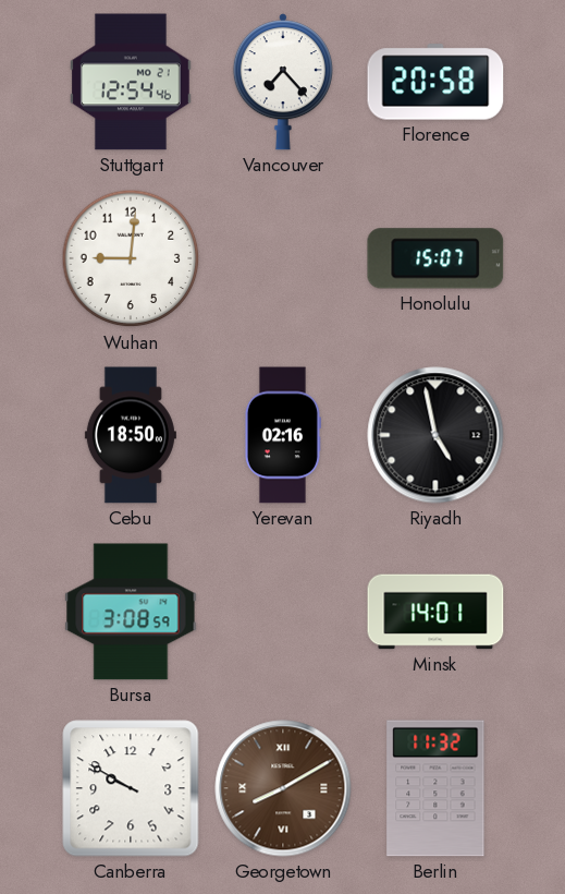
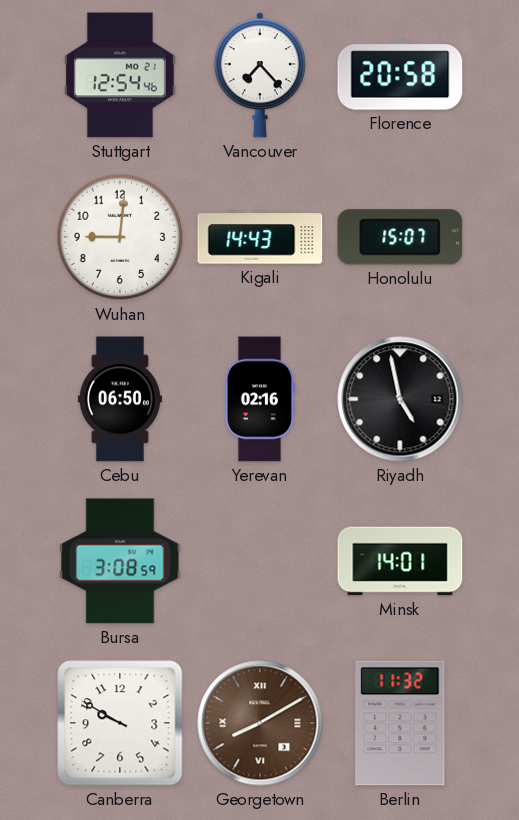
Kigali: none -> 14:43
Cebu: 18:50 -> 06:50
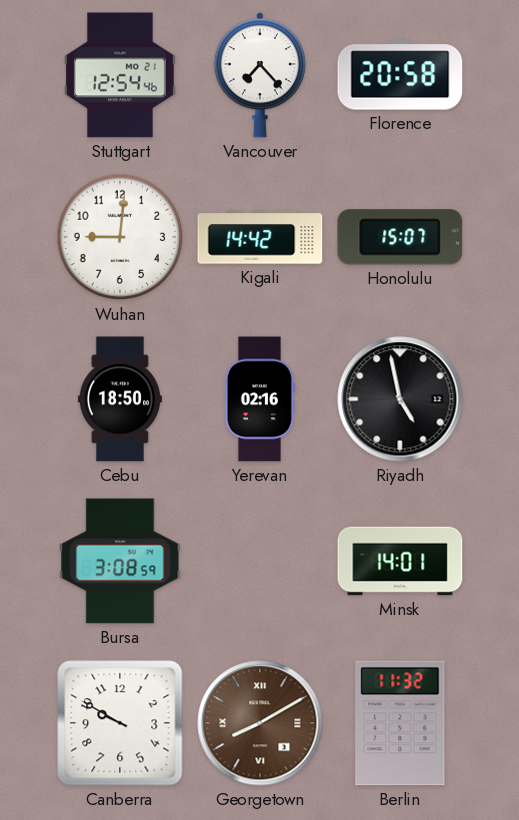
Kigali: 14:43 -> 14:42
Cebu: 06:50 -> 18:50
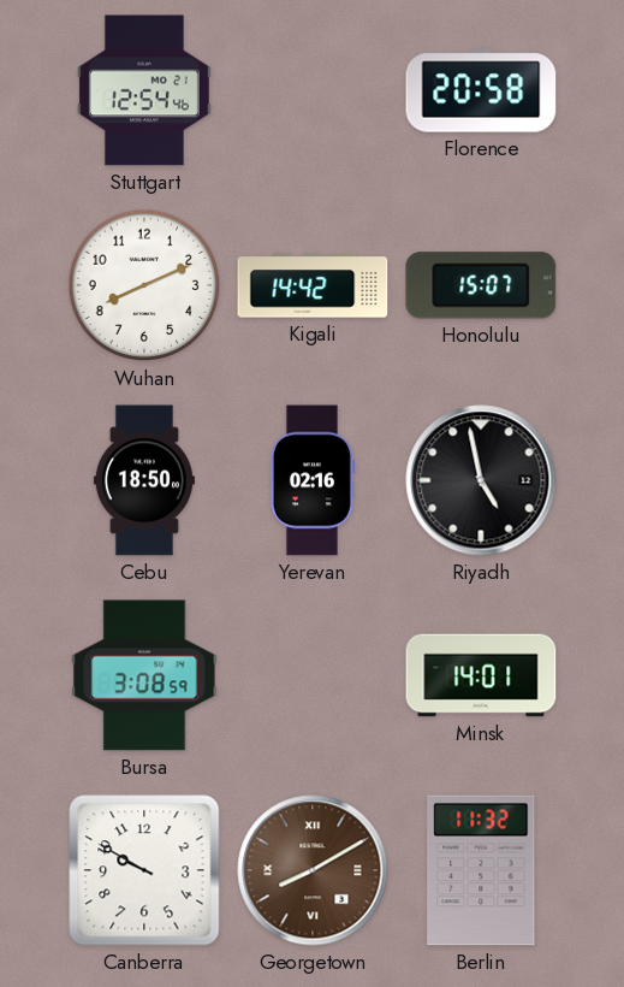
Vancouver: 7:23 -> none
Wuhan: 9:01 -> 8:11
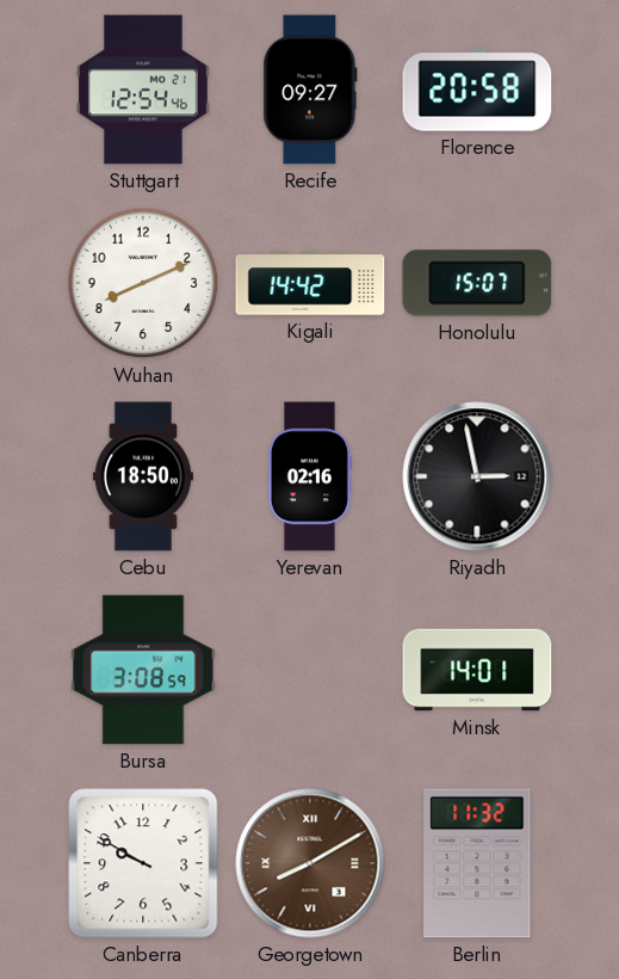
Recife: none -> 09:27
Riyadh: 4:58 -> 2:58
